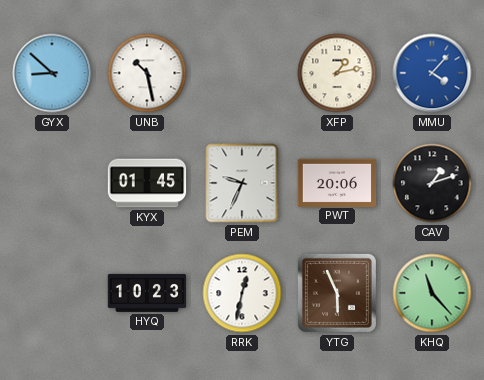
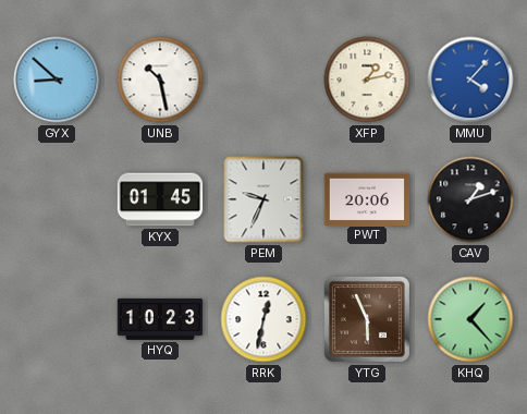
KHQ: 11:23 -> 1:23
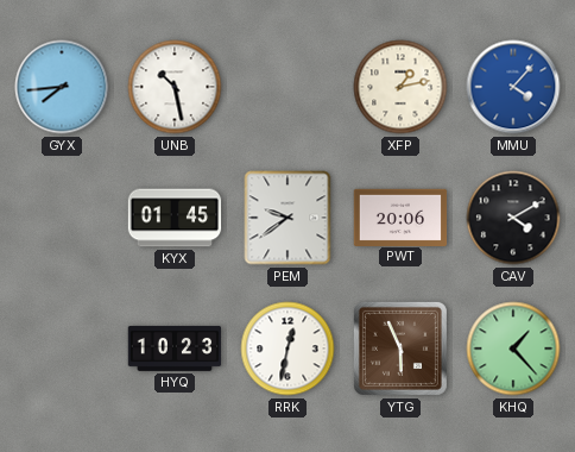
GYX: 8:52 -> 7:44
PEM: 9:34 -> 9:39
CAV: 1:12 -> 4:10
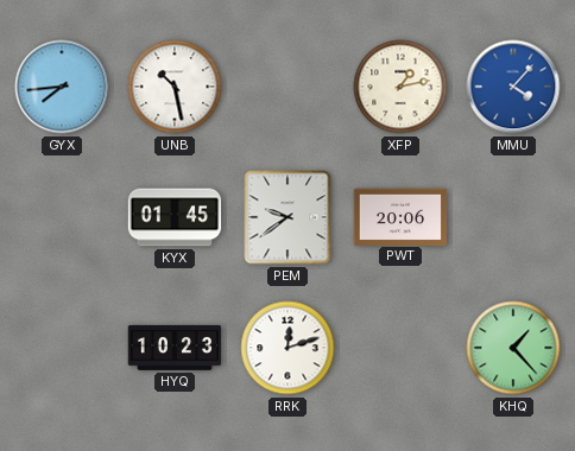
CAV: 4:10 -> none
RRK: 12:32 -> 12:12
YTG: 5:56 -> none
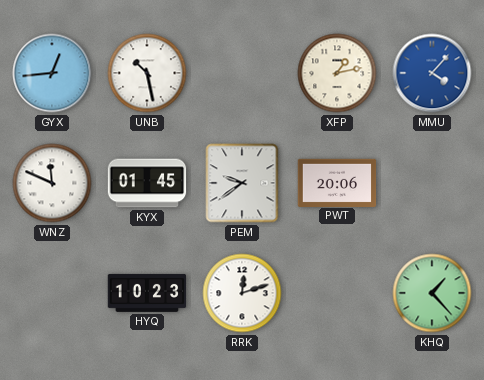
GYX: 7:44 -> 12:44
WNZ: none -> 11:49
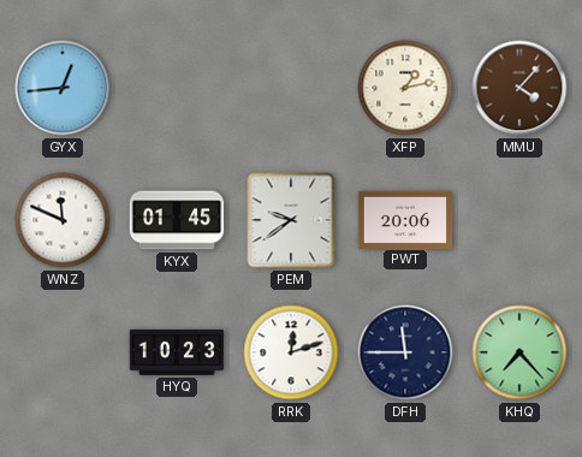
UNB: 10:28 -> none
MMU dial: blue -> brown
DFH: none -> 11:45
KHQ: 1:23 -> 7:23
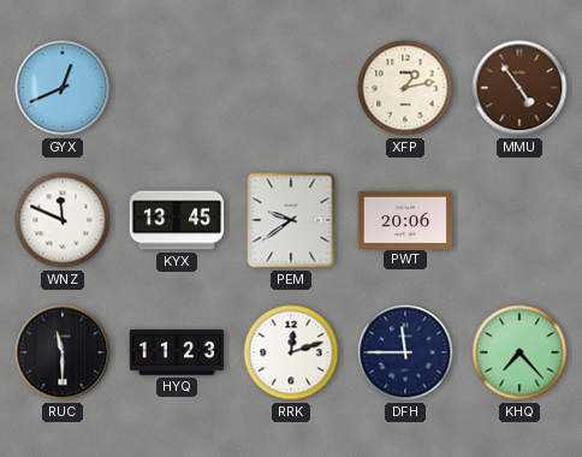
GYX: 12:44 -> 12:41
MMU: 4:07 -> 4:54
KYX: 01:45 -> 13:45
RUC: none -> 11:30
HYQ: 10:23 -> 11:23
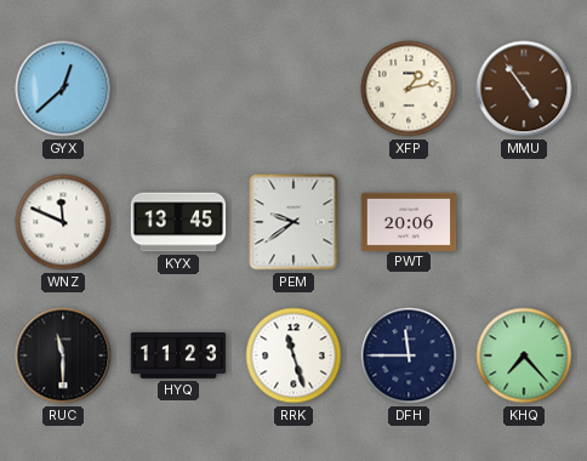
GYX: 12:41 -> 12:38
RRK: 12:12 -> 11:27
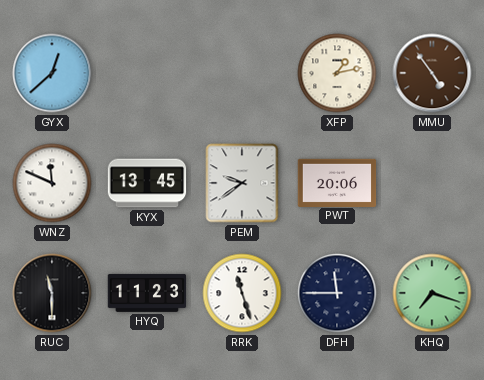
KHQ: 7:23 -> 7:18
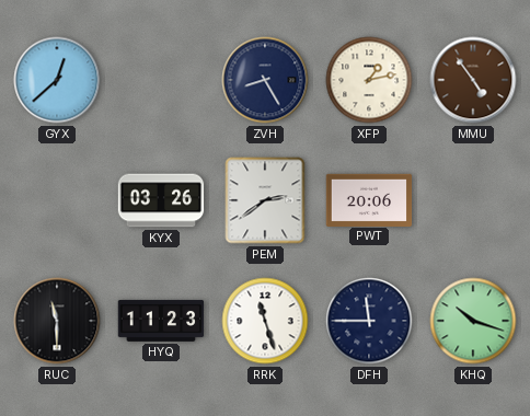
ZVH: none -> 8:25
WNZ: 11:49 -> none
KYX: 13:45 -> 03:26
PEM: 9:39 -> 2:39
KHQ: 7:18 -> 10:18
